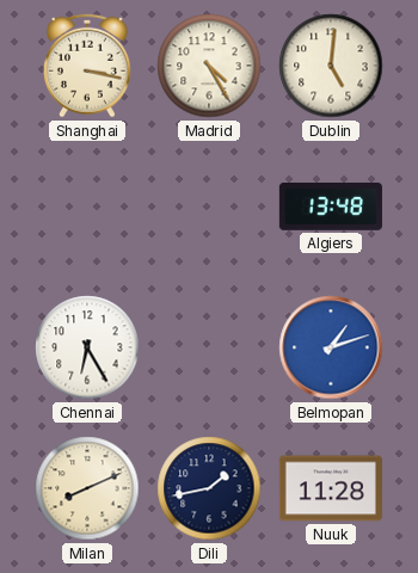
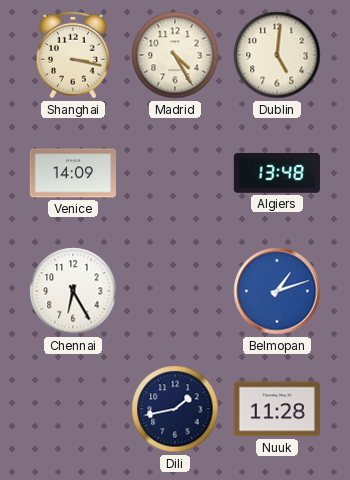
Venice: none -> 14:09
Milan: 8:11 -> none
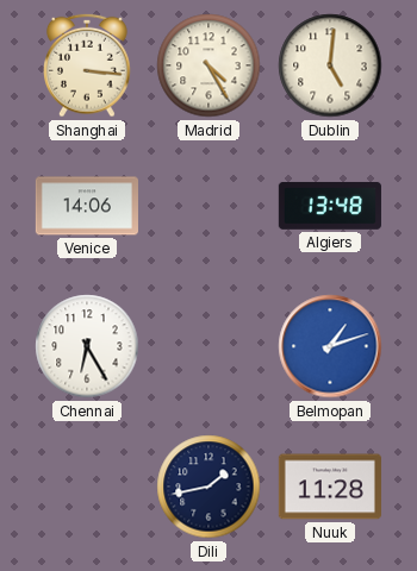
Shanghai: 3:17 -> 3:16
Venice: 14:09 -> 14:06
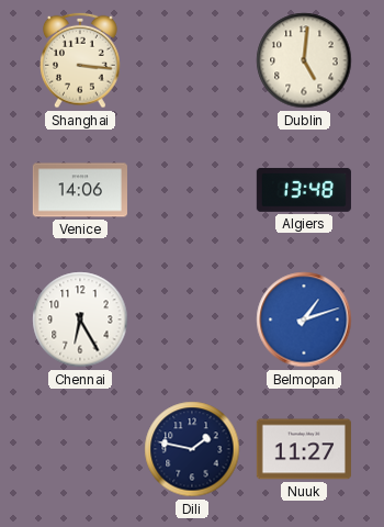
Madrid: 4:25 -> none
Dili: 1:43 -> 1:47
Nuuk: 11:28 -> 11:27
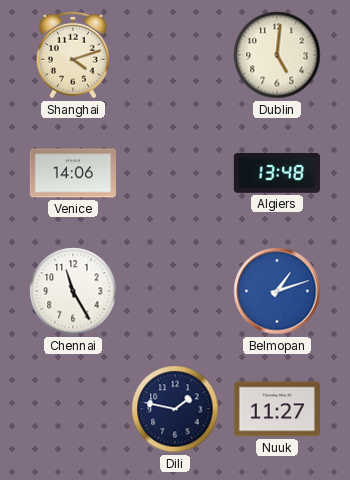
Shanghai: 3:16 -> 4:12
Chennai: 6:25 -> 11:25
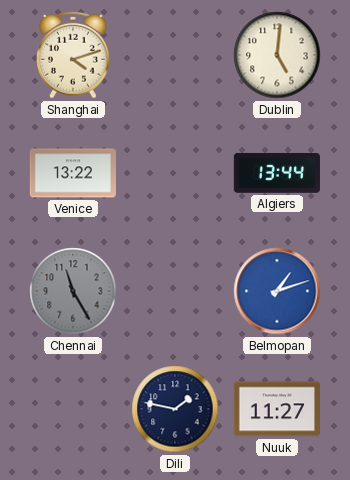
Venice: 14:06 -> 13:22
Algiers: 13:48 -> 13:44
Chennai dial: white -> grey
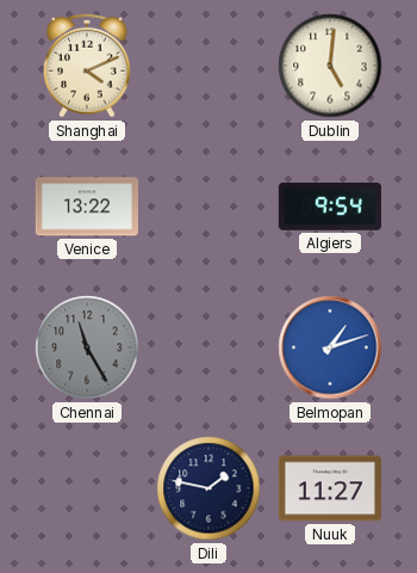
Shanghai: 4:12 -> 4:11
Algiers: 13:44 -> 9:54
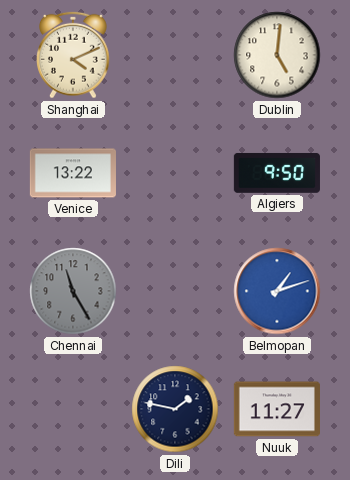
Algiers: 9:54 -> 9:50
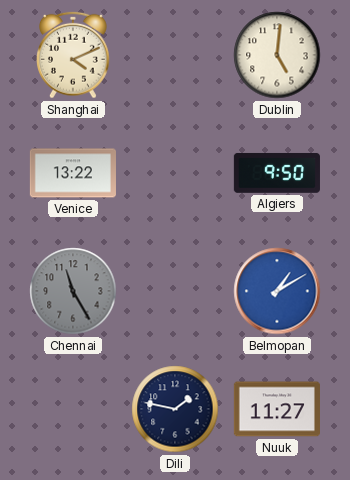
Belmopan: 1:12 -> 1:10
